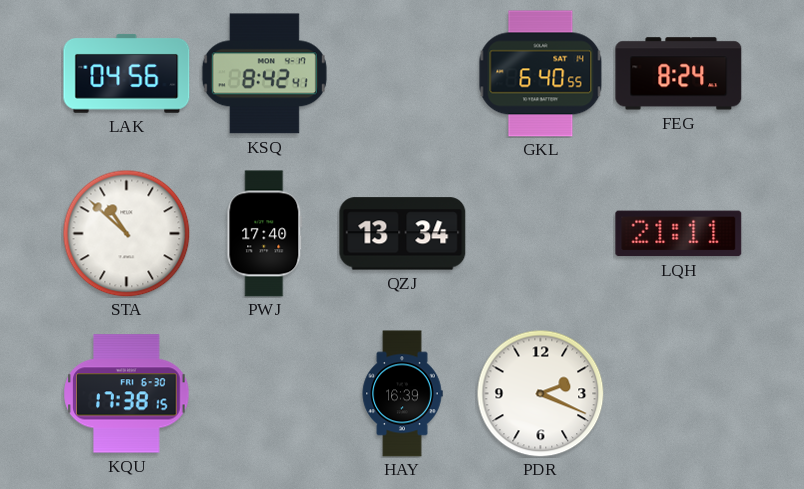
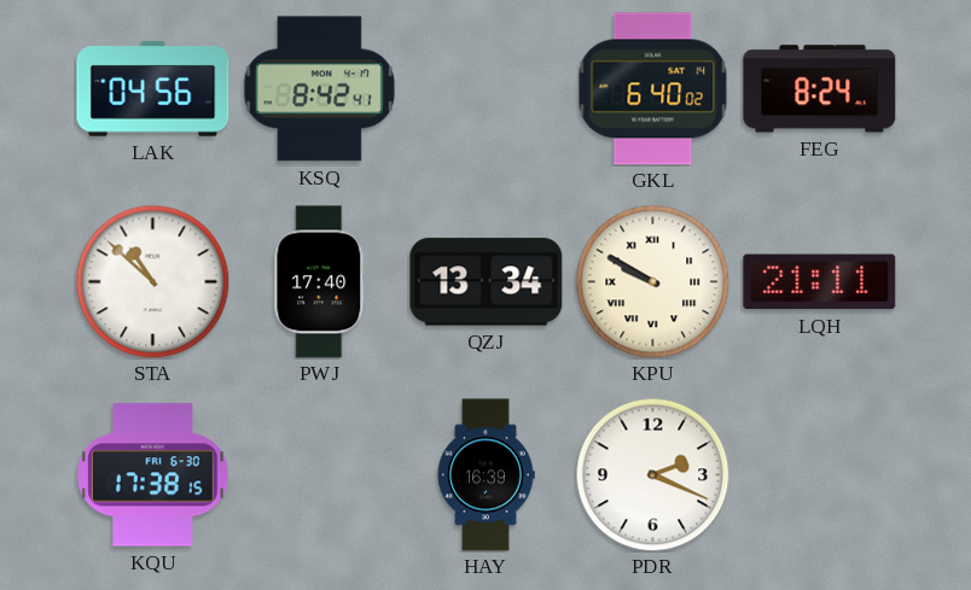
GKL: 6:40:55 -> 6:40:02
KPU: none -> 9:50
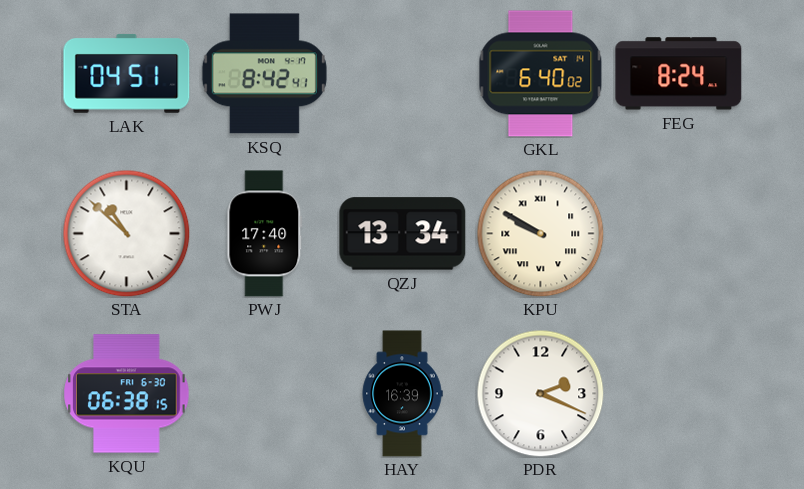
LAK: 04:56 -> 04:51
LQH: 21:11 -> none
KQU: 17:38 -> 06:38
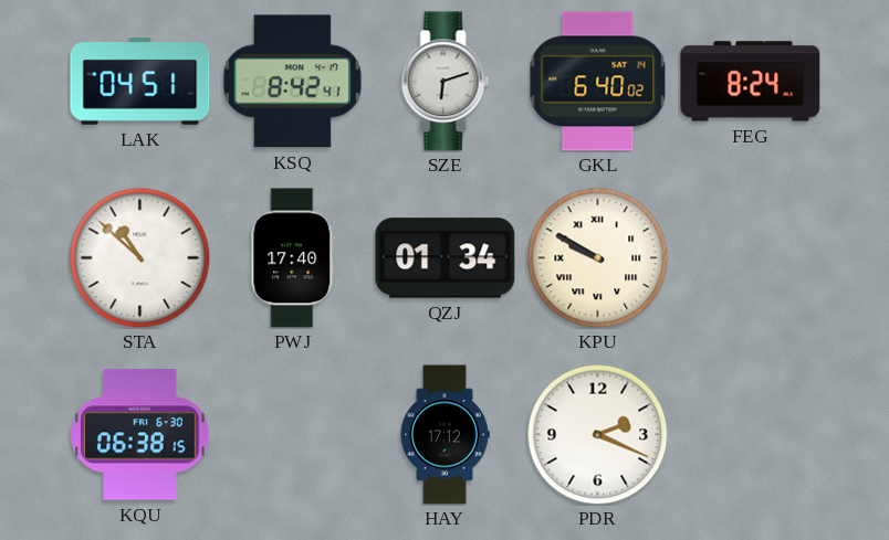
SZE: none -> 6:12
QZJ: 13:34 -> 01:34
HAY: 16:39 -> 17:12
